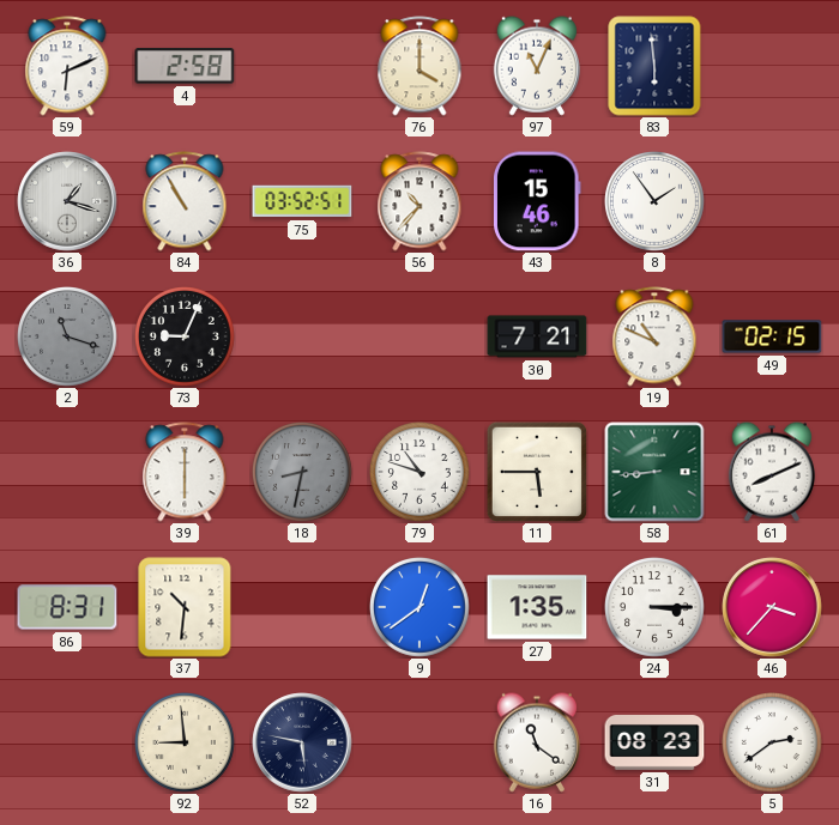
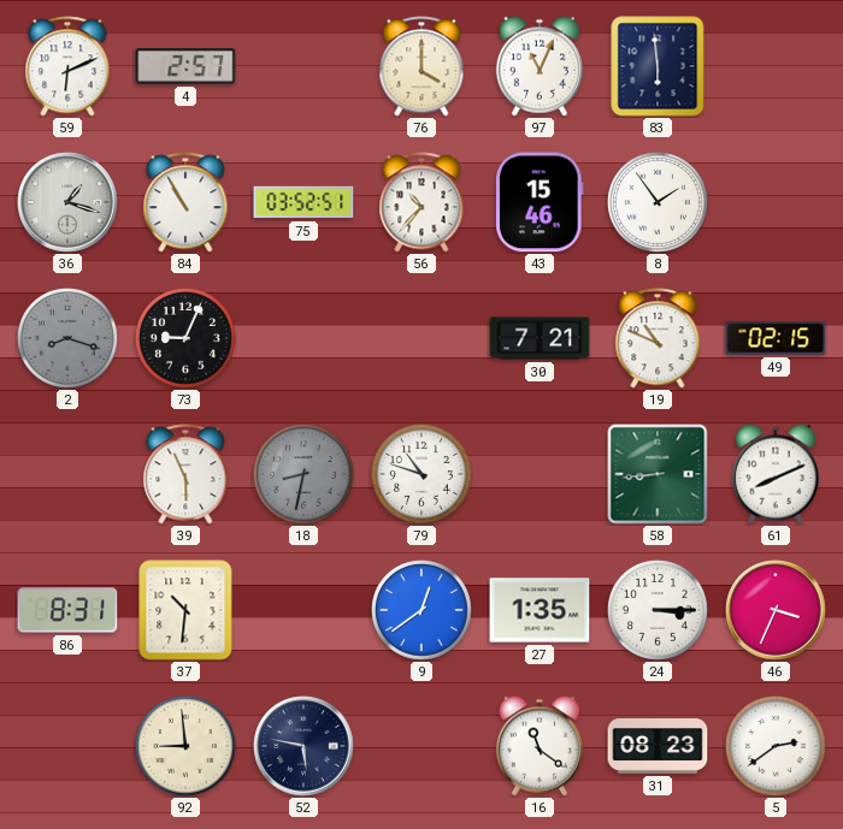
4: 2:58 -> 2:57
2: 11:18 -> 8:18
39: 6:00 -> 5:56
11: 5:45 -> none
46: 3:37 -> 3:34
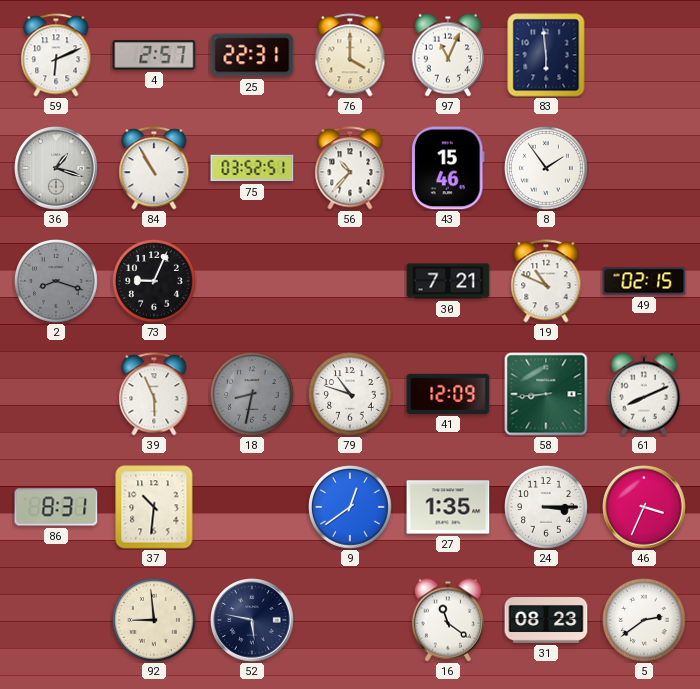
25: none -> 22:31
41: none -> 12:09
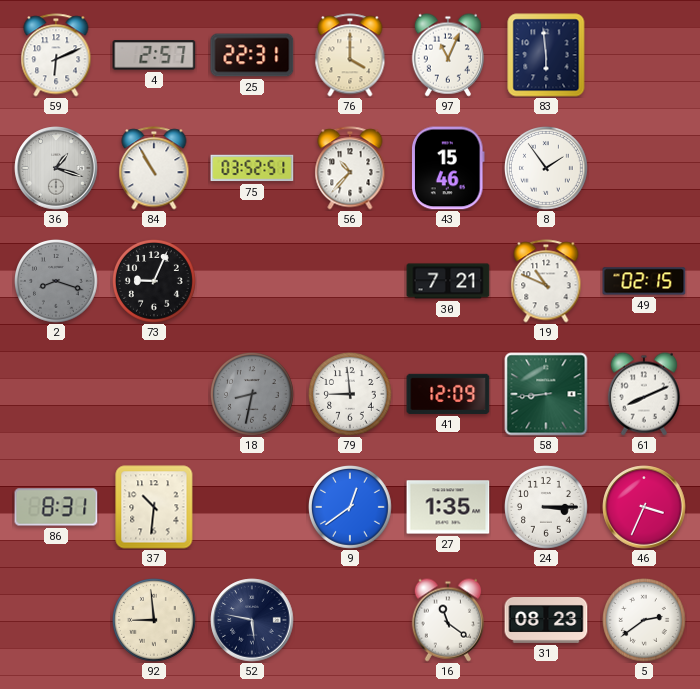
39: 5:56 -> none
79: 10:48 -> 8:59
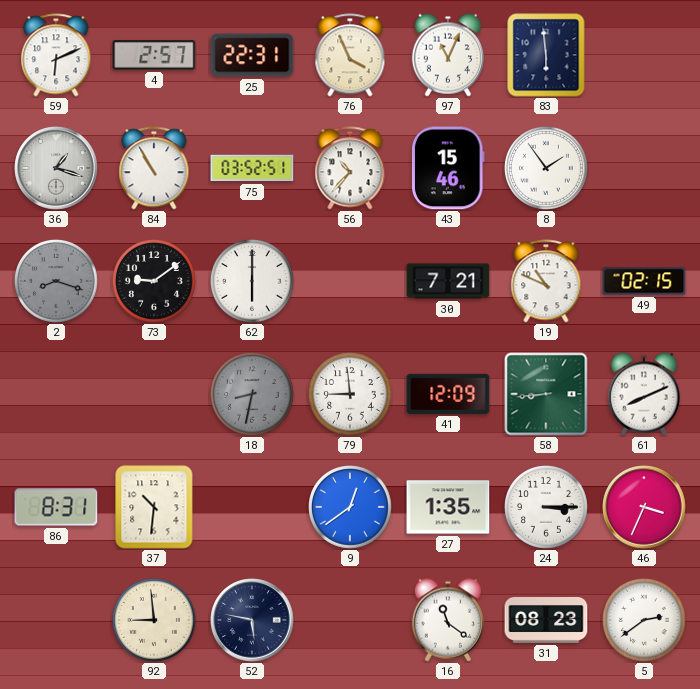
76: 4:00 -> 3:56
73: 9:04 -> 9:09
62: none -> 6:00
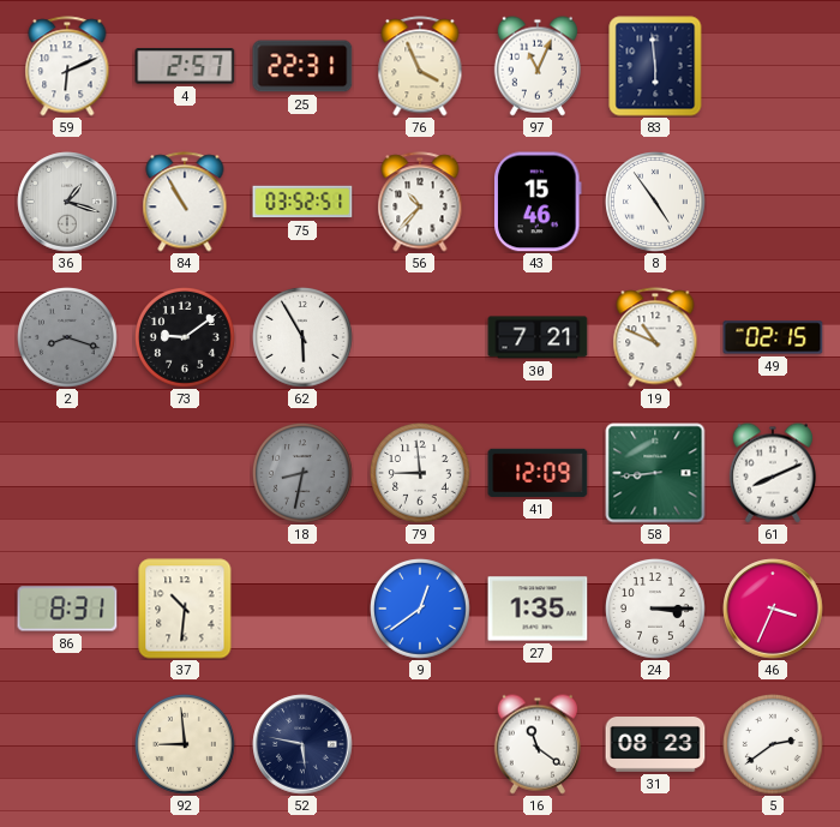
8: 1:54 -> 4:54
62: 6:00 -> 5:55
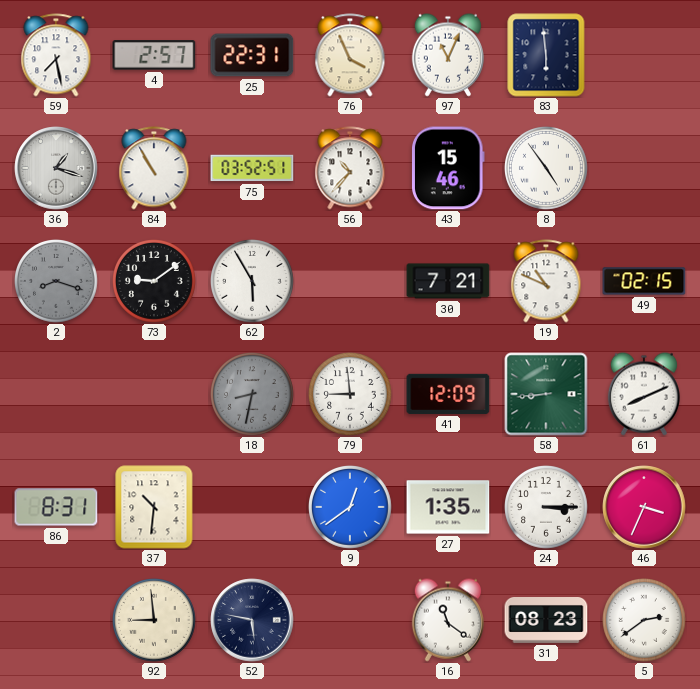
59: 6:11 -> 7:28
